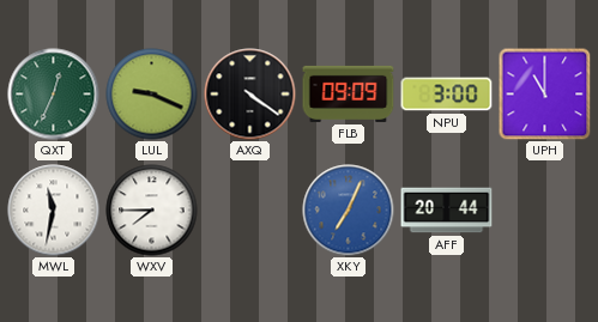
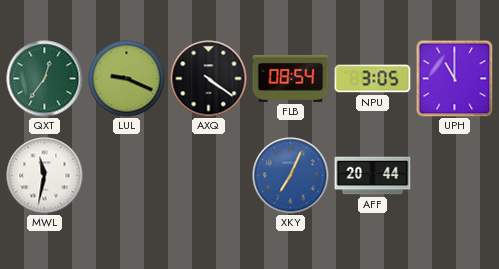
QXT: 12:34 -> 12:36
FLB: 09:09 -> 08:54
NPU: 3:00 -> 3:05
WXV: 7:45 -> none
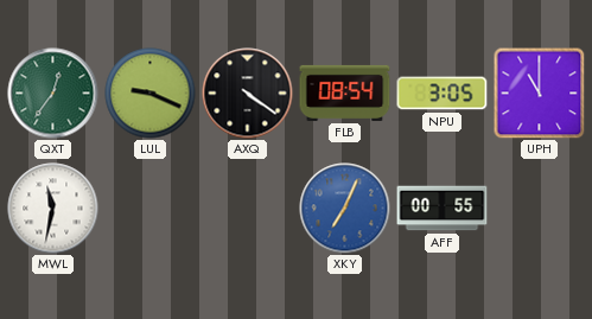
AFF: 20:44 -> 00:55
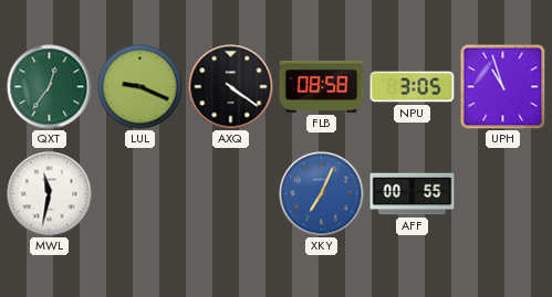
FLB: 08:54 -> 08:58
UPH: 11:00 -> 10:57
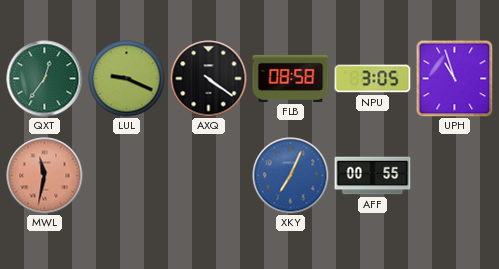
MWL dial: white -> salmon
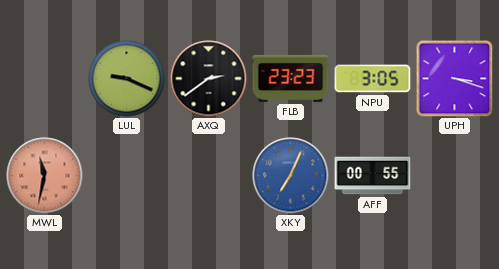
QXT: 12:36 -> none
AXQ: 4:21 -> 2:39
FLB: 08:58 -> 23:23
UPH: 10:57 -> 3:18
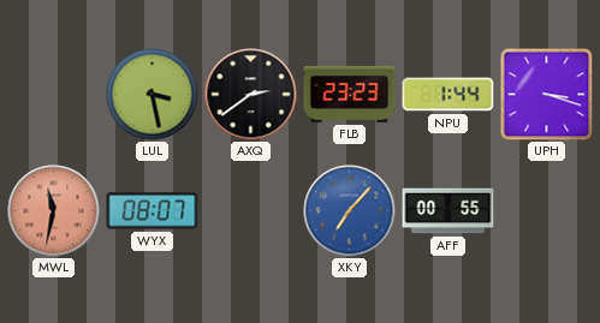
LUL: 9:19 -> 3:28
NPU: 3:05 -> 1:44
WYX: none -> 08:07
XKY: 7:04 -> 7:07
